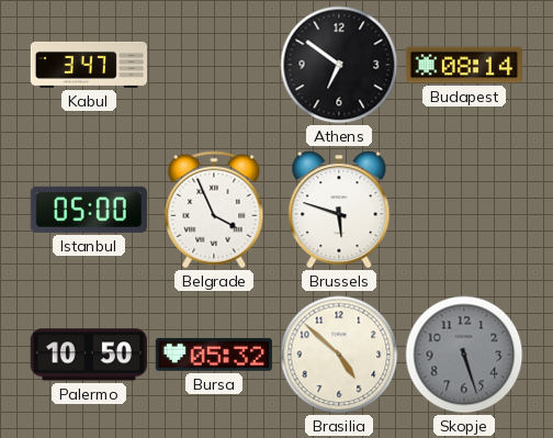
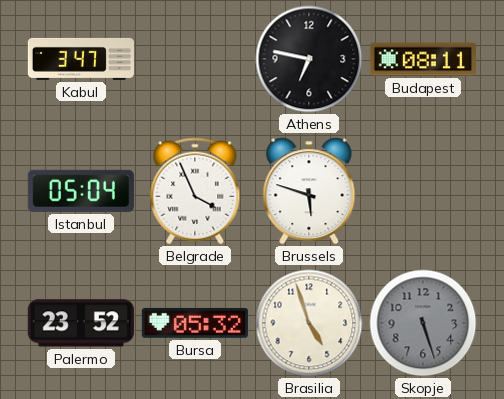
Athens: 6:51 -> 6:47
Budapest: 08:14 -> 08:11
Istanbul: 05:00 -> 05:04
Palermo: 10:50 -> 23:52
Brasilia: 4:52 -> 4:57
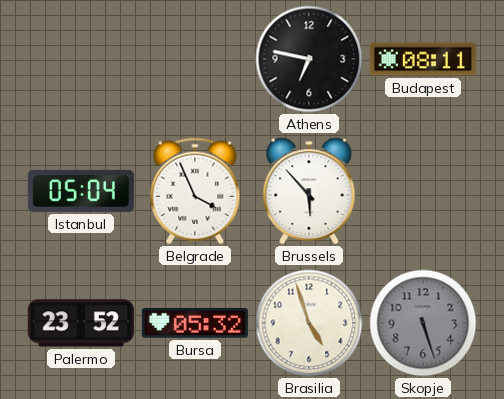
Kabul: 3:47 -> none
Brussels: 5:48 -> 5:53
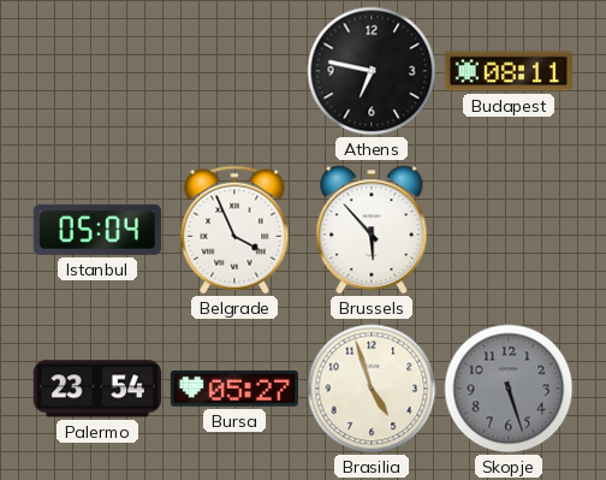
Palermo: 23:52 -> 23:54
Bursa: 05:32 -> 05:27
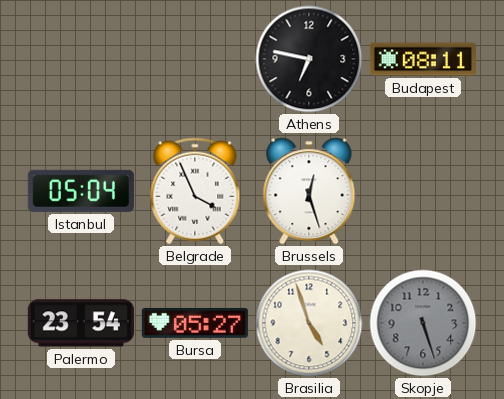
Brussels: 5:53 -> 12:27
